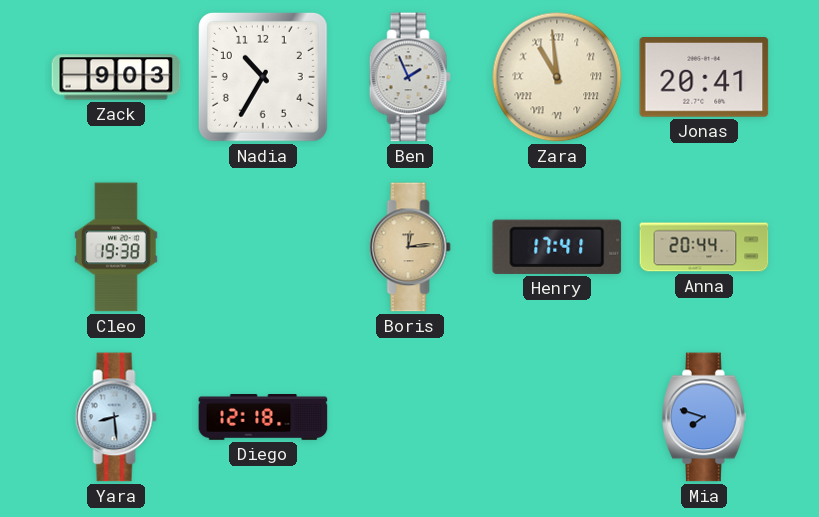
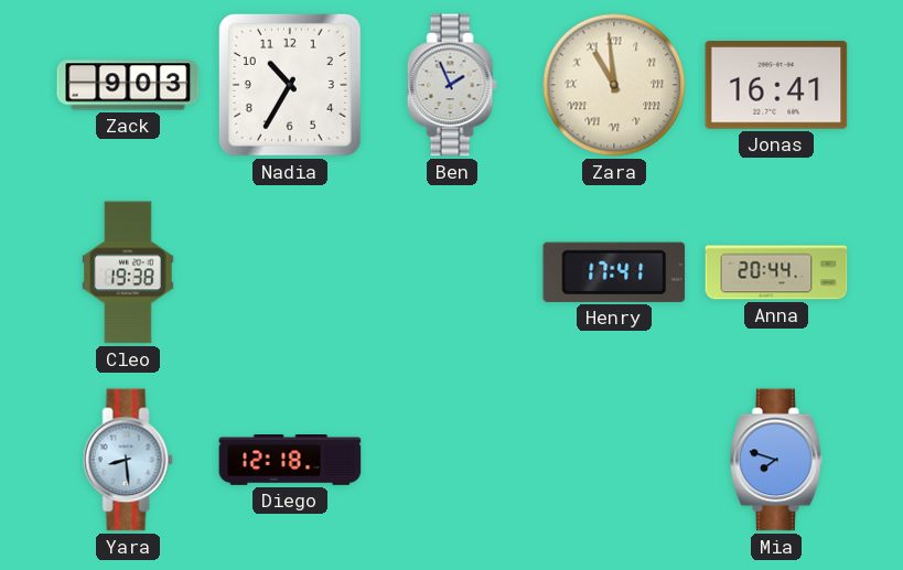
Jonas: 20:41 -> 16:41
Boris: 12:14 -> none
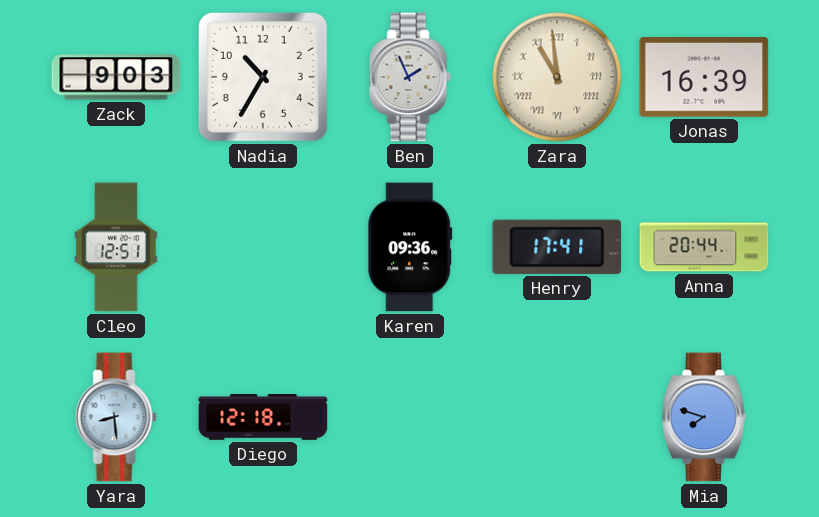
Jonas: 16:41 -> 16:39
Cleo: 19:38 -> 12:51
Karen: none -> 09:36
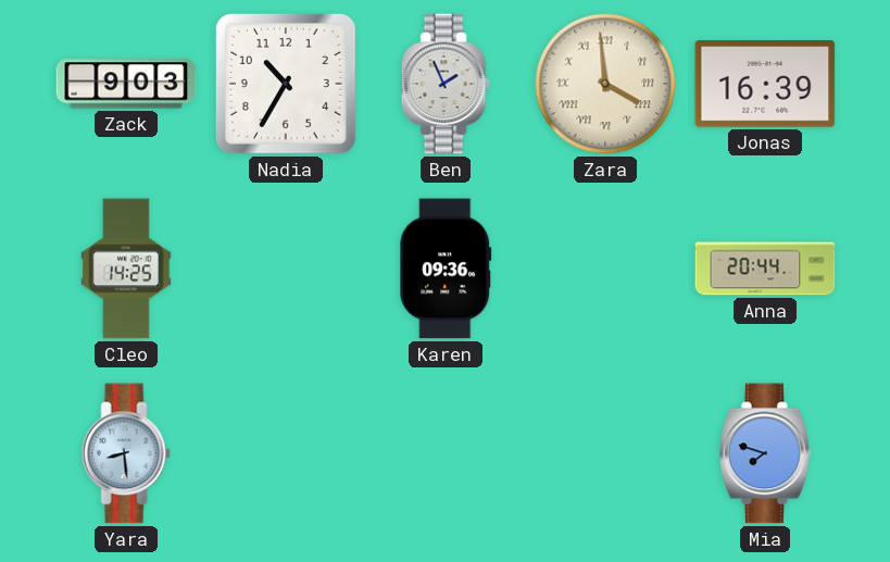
Zara: 10:59 -> 3:59
Cleo: 12:51 -> 14:25
Henry: 17:41 -> none
Diego: 12:18 -> none
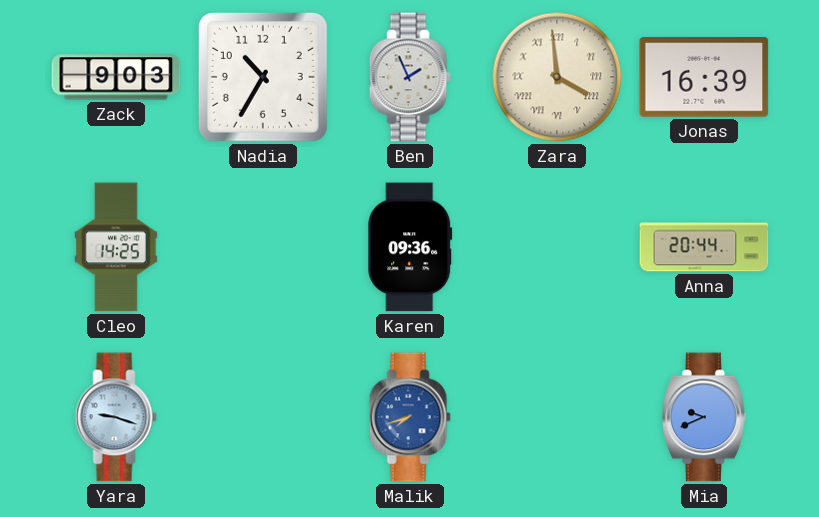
Yara: 8:29 -> 9:18
Malik: none -> 7:42
Mia: 7:48 -> 9:41
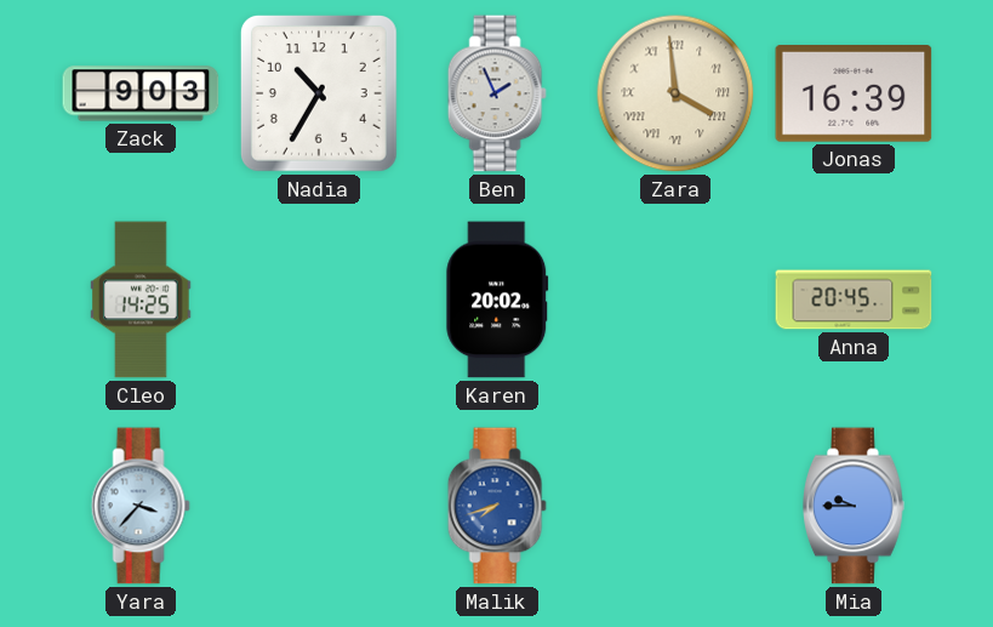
Karen: 09:36 -> 20:02
Anna: 20:44 -> 20:45
Yara: 9:18 -> 3:37
Mia: 9:41 -> 9:45
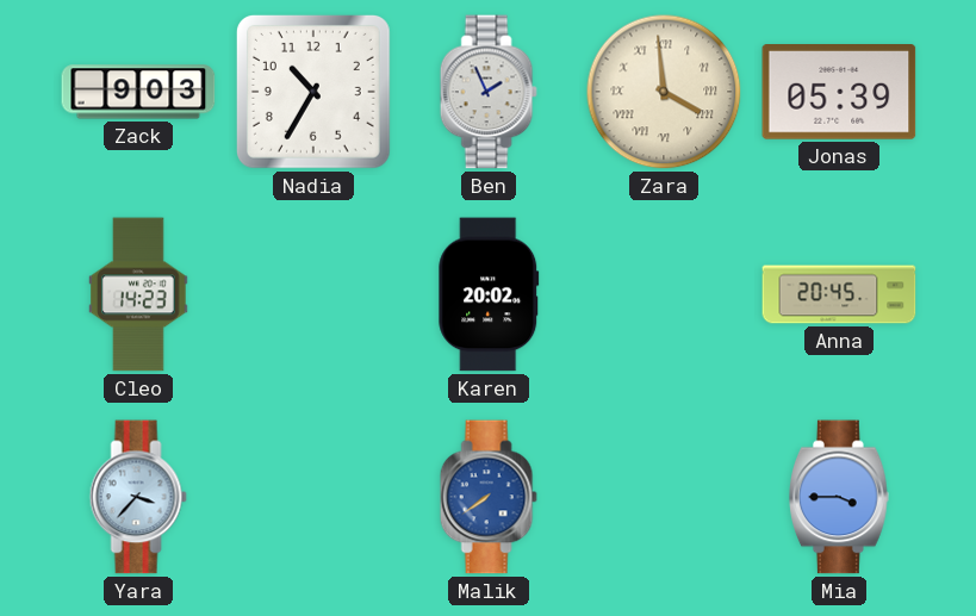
Jonas: 16:39 -> 05:39
Cleo: 14:25 -> 14:23
Malik: 7:42 -> 7:39
Mia: 9:45 -> 3:45
